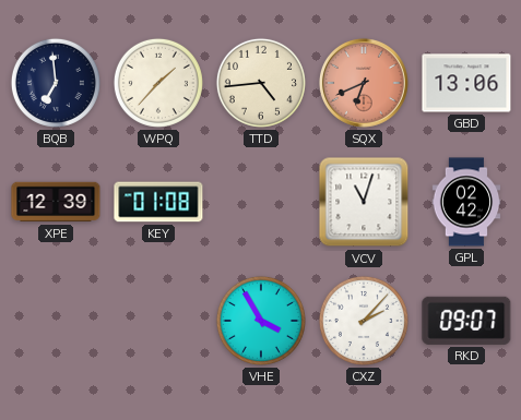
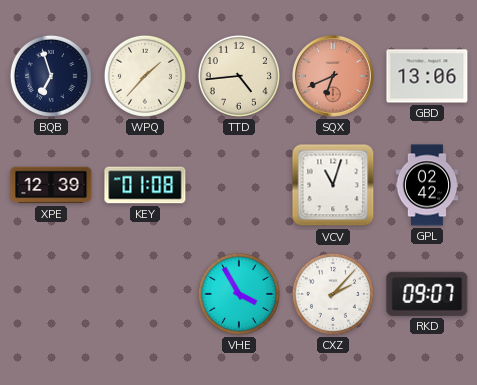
BQB: 6:59 -> 6:57
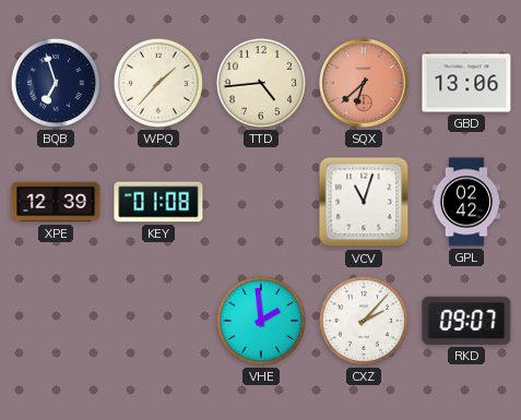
SQX: 6:41 -> 6:38
VHE: 3:55 -> 1:59
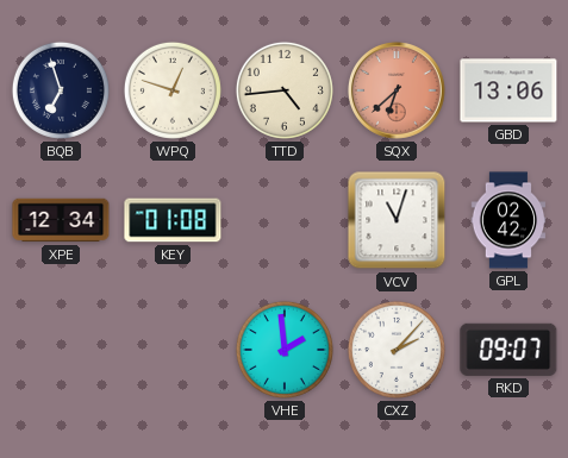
WPQ: 1:37 -> 12:48
XPE: 12:39 -> 12:34
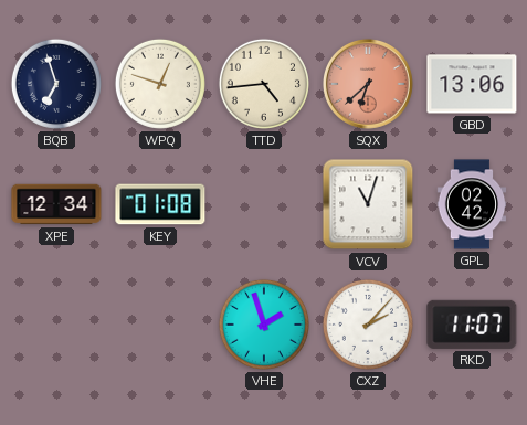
VHE: 1:59 -> 1:57
RKD: 09:07 -> 11:07
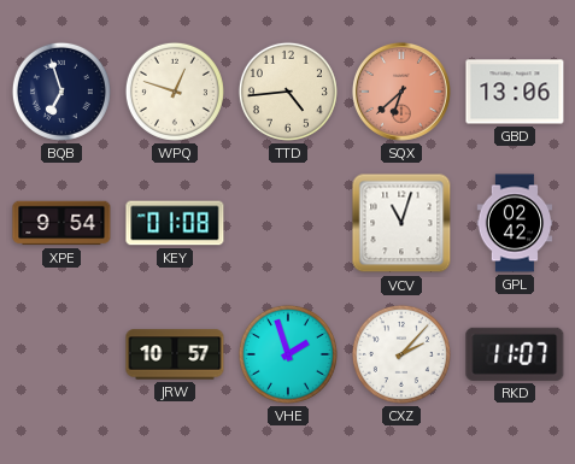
XPE: 12:34 -> 9:54
JRW: none -> 10:57
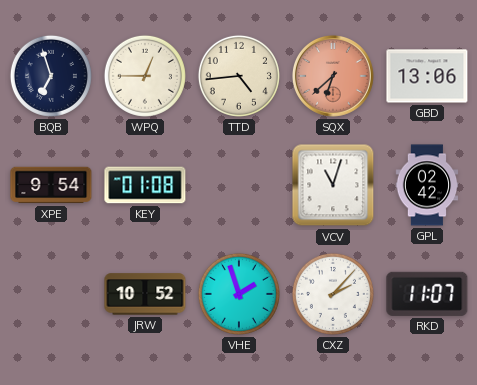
WPQ: 12:48 -> 12:45
JRW: 10:57 -> 10:52
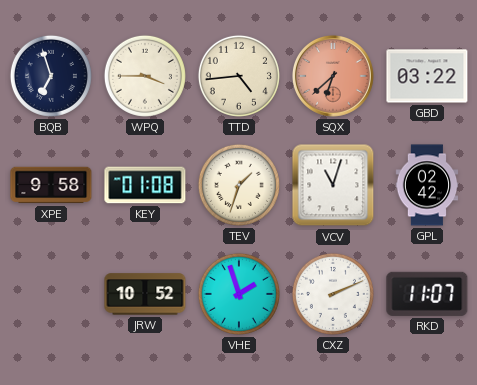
WPQ: 12:45 -> 3:45
GBD: 13:06 -> 03:22
XPE: 9:54 -> 9:58
TEV: none -> 1:33
CXZ: 2:07 -> 2:11
